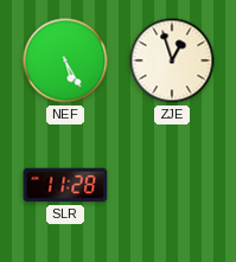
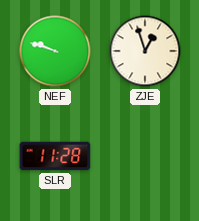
NEF: 5:25 -> 9:48
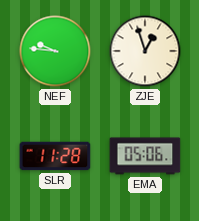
NEF: 9:48 -> 9:46
EMA: none -> 05:06
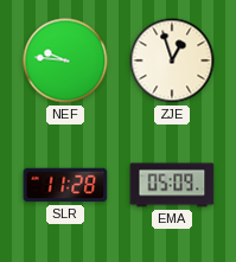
EMA: 05:06 -> 05:09
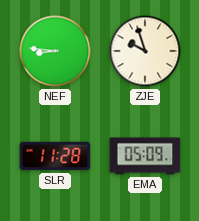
NEF: 9:46 -> 8:46
ZJE: 12:57 -> 9:57
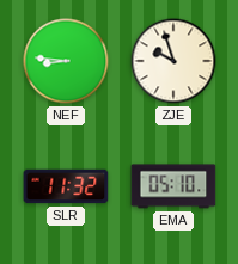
SLR: 11:28 -> 11:32
EMA: 05:09 -> 05:10
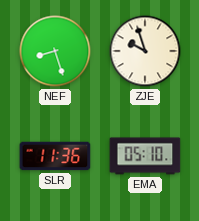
NEF: 8:46 -> 8:27
SLR: 11:32 -> 11:36
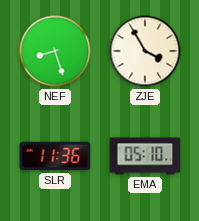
ZJE: 9:57 -> 3:55
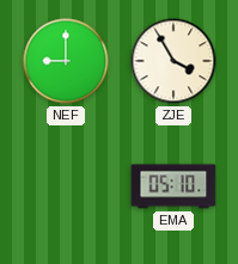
NEF: 8:27 -> 9:00
SLR: 11:36 -> none
